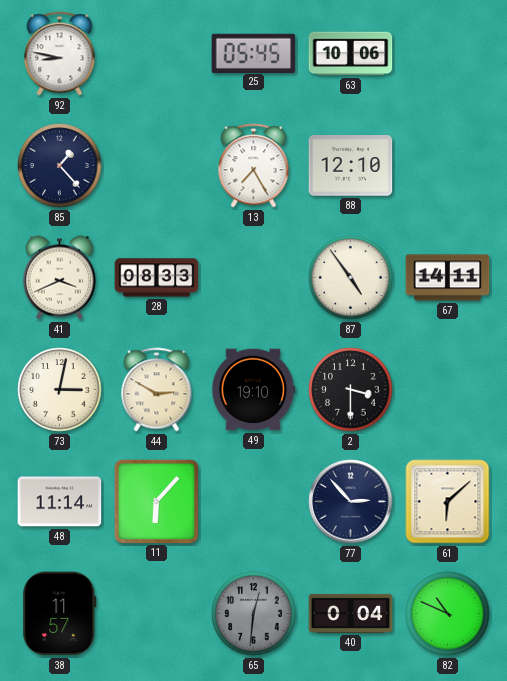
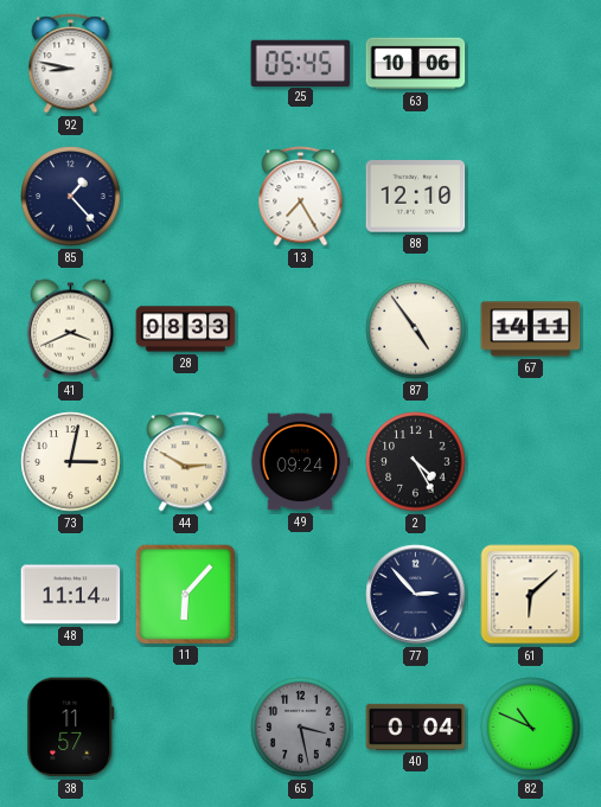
49: 19:10 -> 09:24
2: 3:30 -> 4:25
65: 12:31 -> 3:28
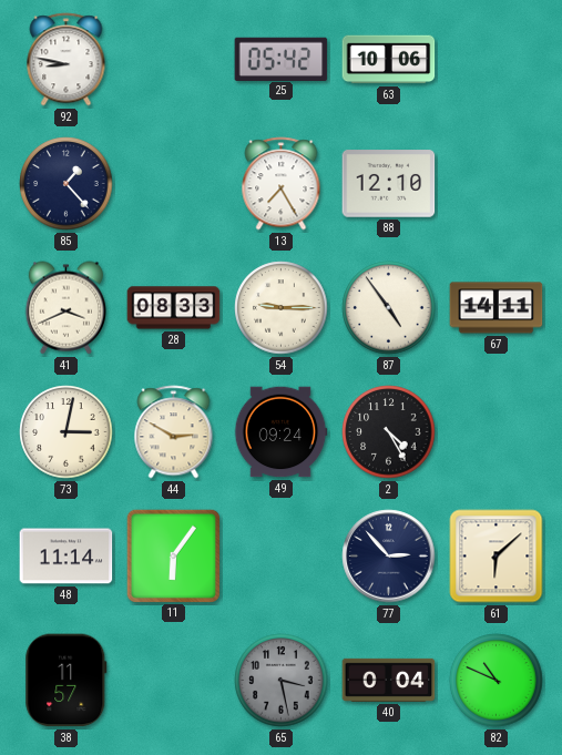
25: 05:45 -> 05:42
54: none -> 9:15
11: 6:07 -> 6:06
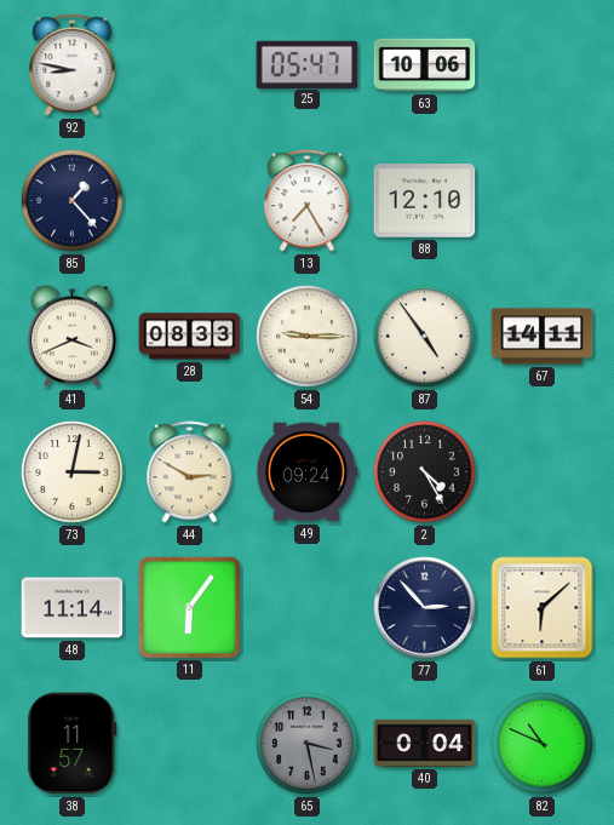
25: 05:42 -> 05:47
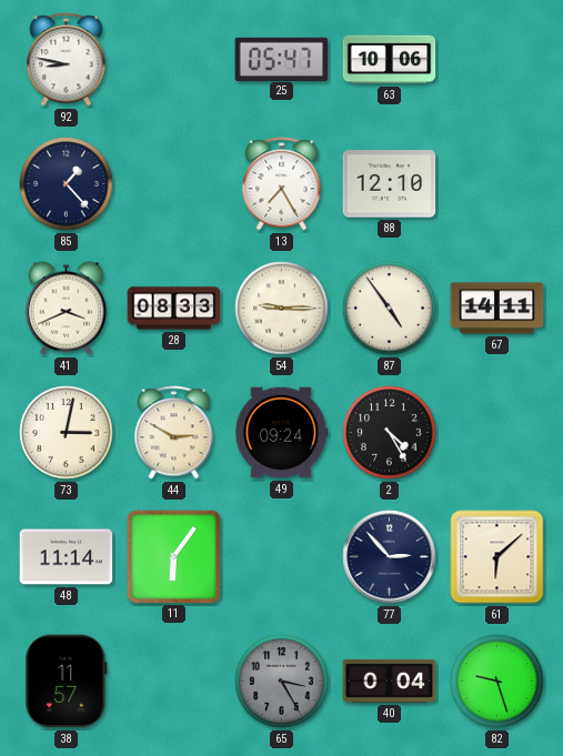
65: 3:28 -> 3:25
82: 10:49 -> 9:27
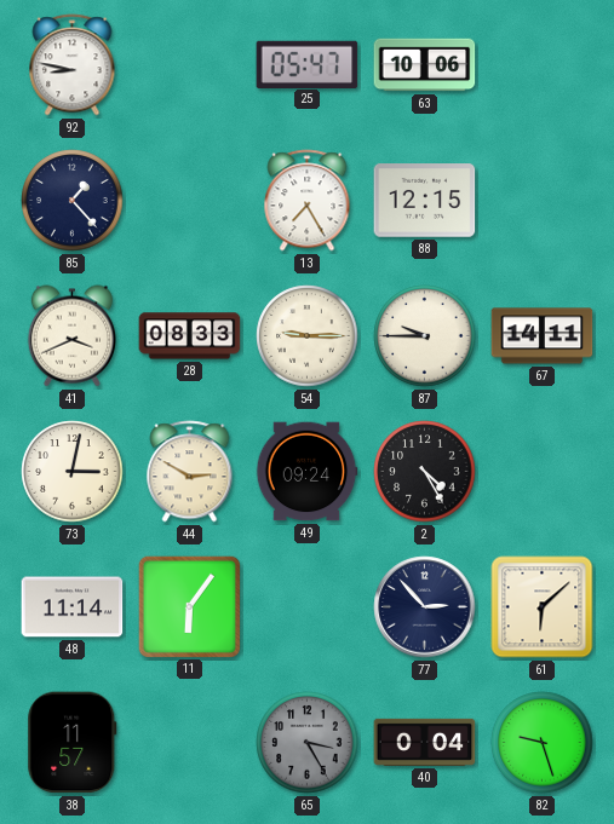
88: 12:10 -> 12:15
87: 4:54 -> 9:45
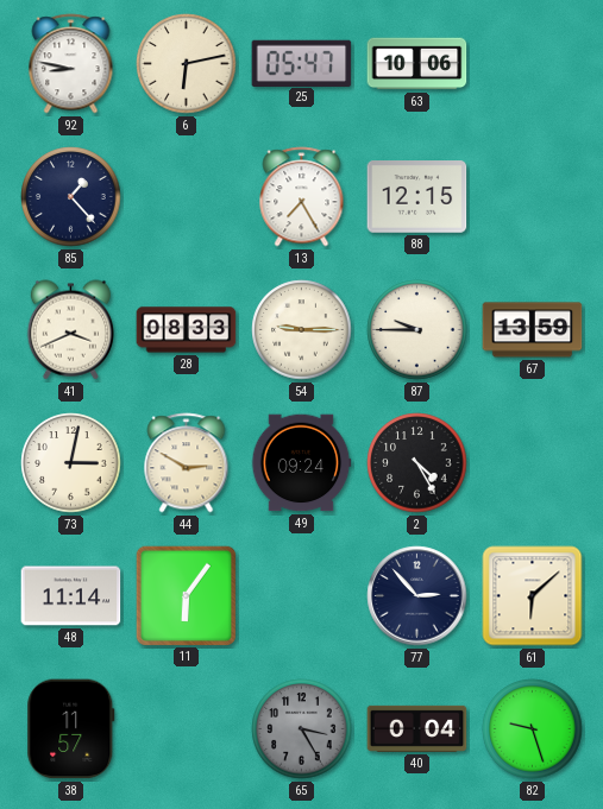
6: none -> 6:13
67: 14:11 -> 13:59
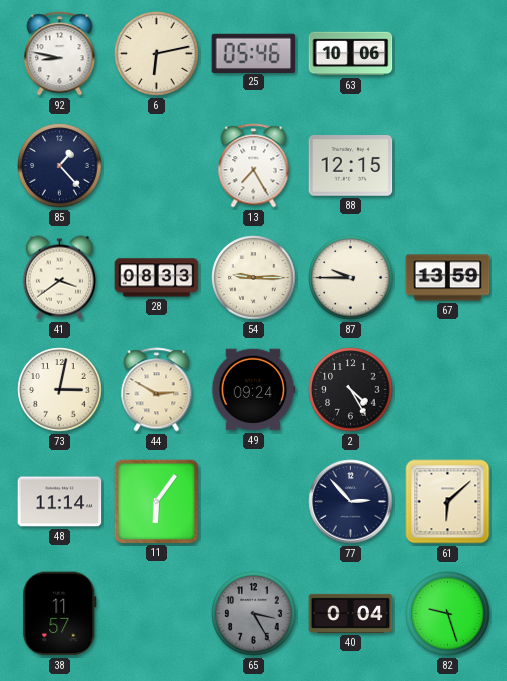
25: 05:47 -> 05:46
41: 3:41 -> 3:39
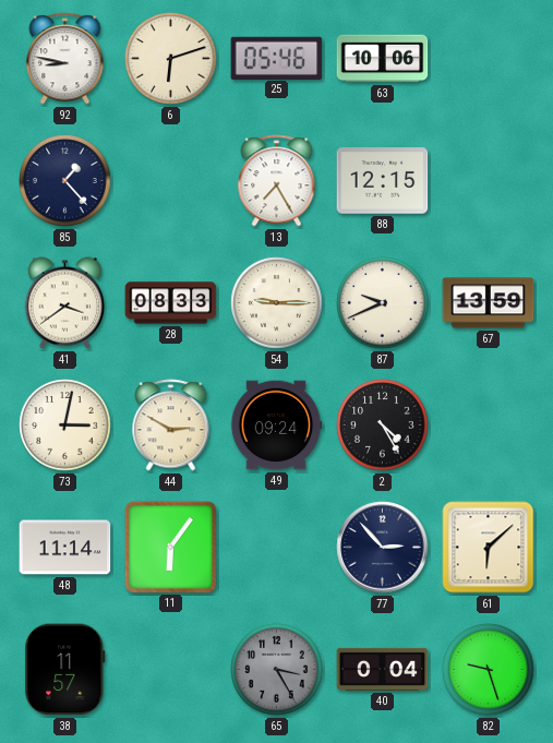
6: 6:13 -> 6:12
87: 9:45 -> 9:41
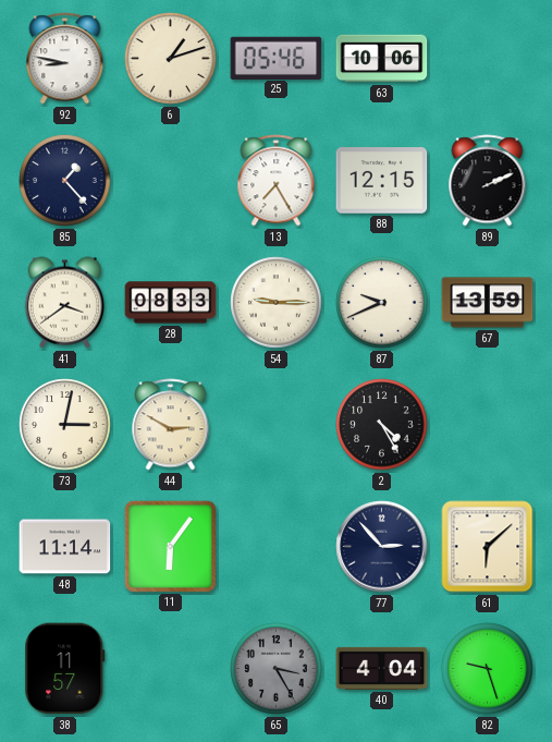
6: 6:12 -> 1:12
89: none -> 2:11
49: 09:24 -> none
40: 0:04 -> 4:04
